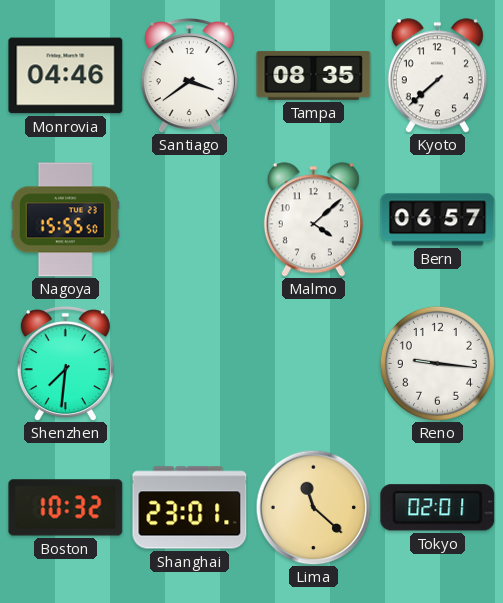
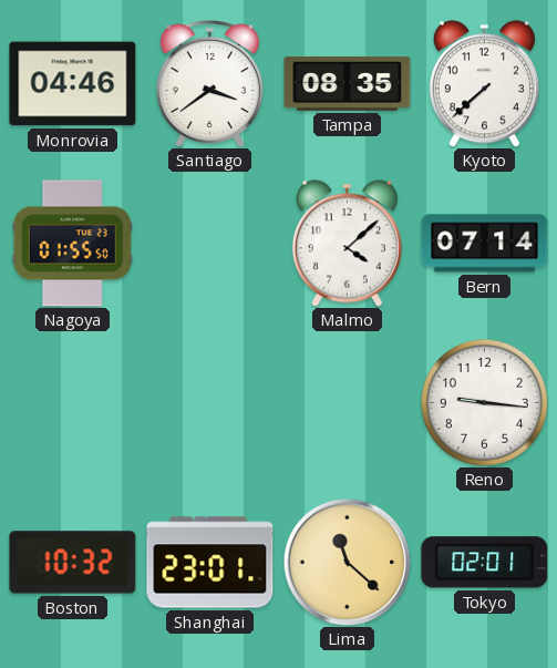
Nagoya: 15:55 -> 01:55
Bern: 06:57 -> 07:14
Shenzhen: 7:31 -> none
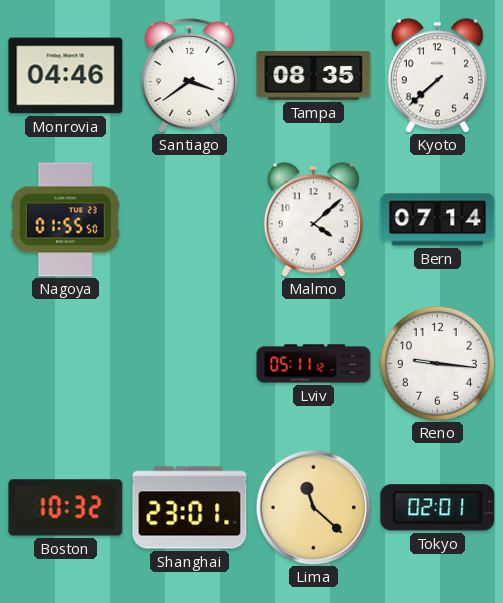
Lviv: none -> 05:11
